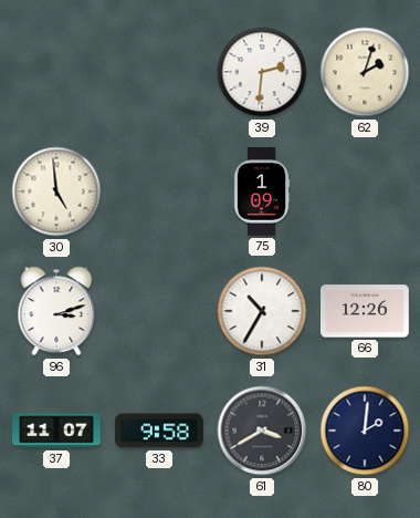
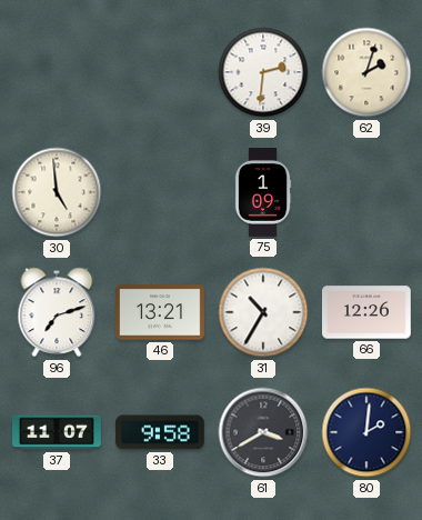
96: 3:12 -> 7:12
46: none -> 13:21
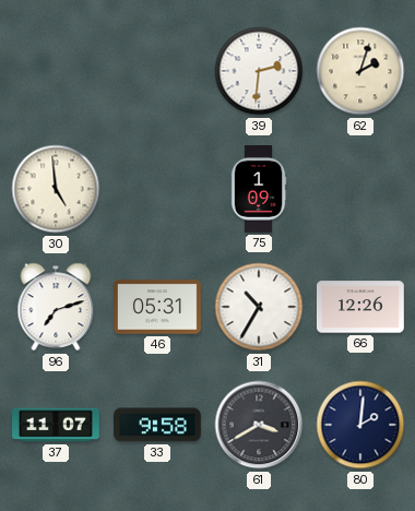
46: 13:21 -> 05:31
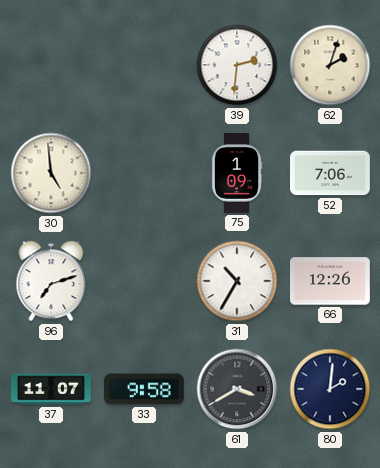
52: none -> 7:06
46: 05:31 -> none
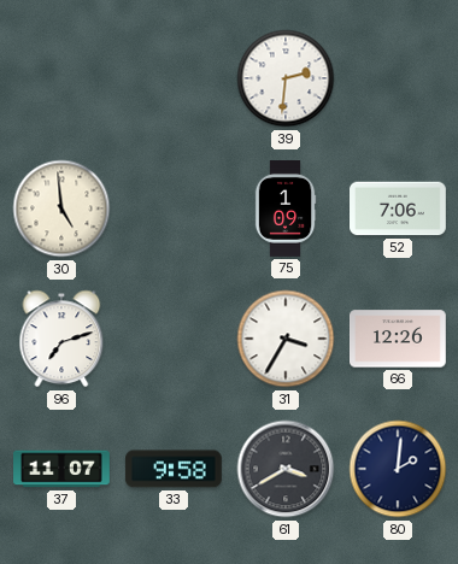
62: 2:03 -> none
31: 10:35 -> 3:35
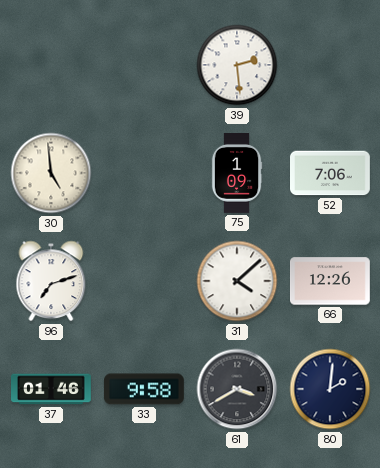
39: 2:31 -> 2:29
31: 3:35 -> 4:08
37: 11:07 -> 01:46
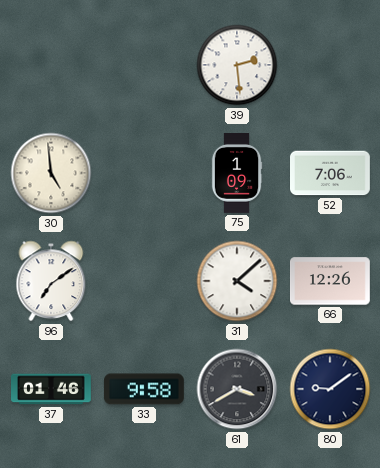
96: 7:12 -> 7:09
80: 2:01 -> 9:09
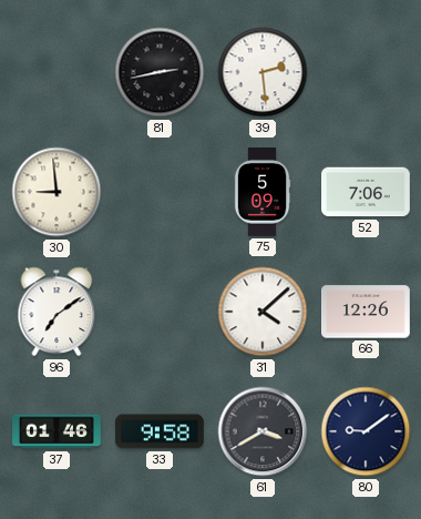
81: none -> 2:43
30: 4:59 -> 8:59
75: 1:09 -> 5:09
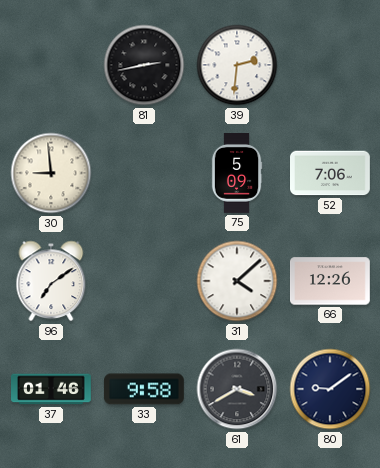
39: 2:29 -> 2:31
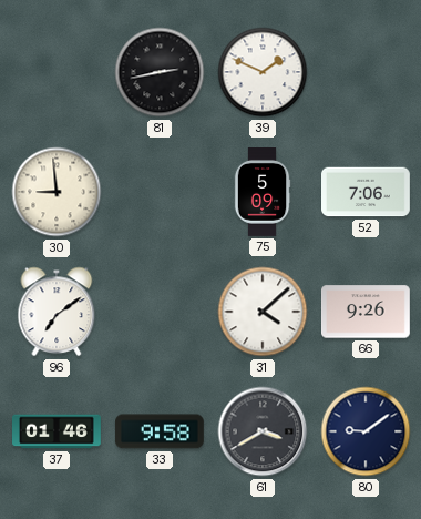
39: 2:31 -> 1:49
66: 12:26 -> 9:26
